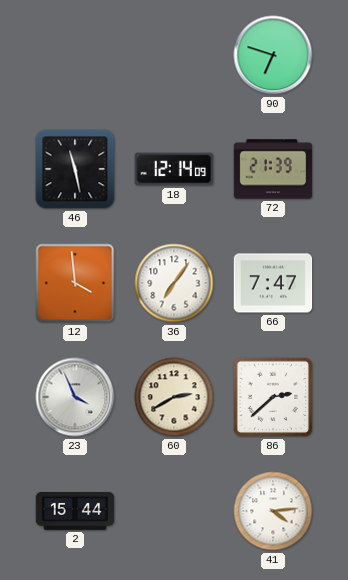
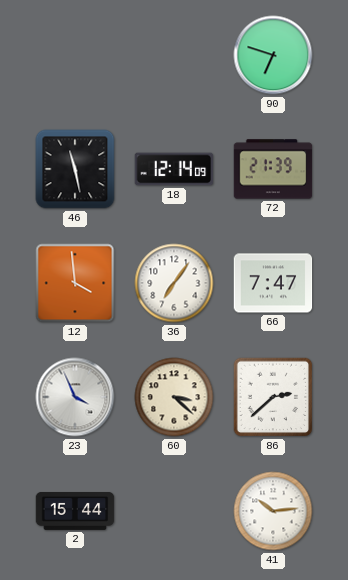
60: 2:40 -> 3:22
41: 4:14 -> 10:14
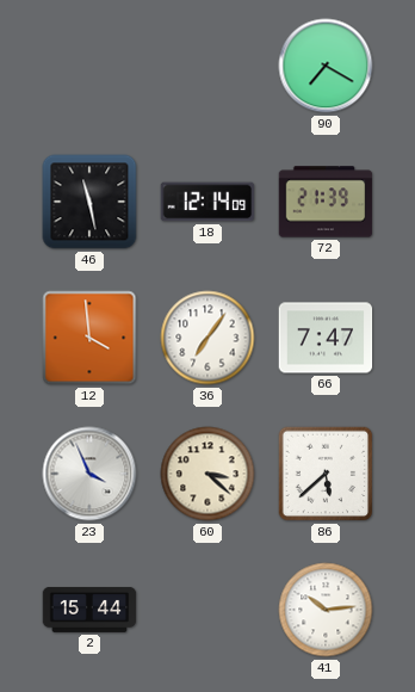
90: 6:48 -> 7:20
86: 2:38 -> 5:38
